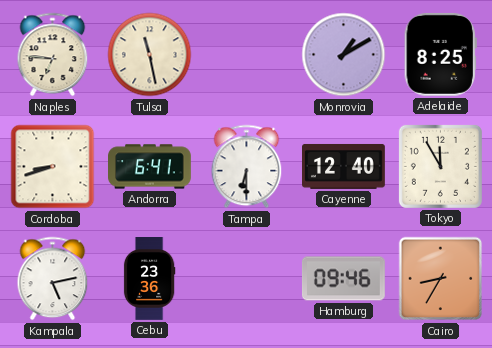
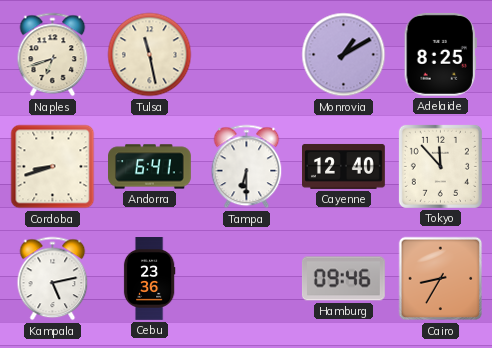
Naples: 6:46 -> 6:42
Tokyo: 11:55 -> 11:53
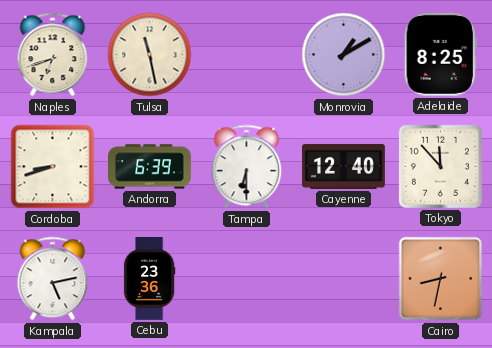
Andorra: 6:41 -> 6:39
Hamburg: 09:46 -> none
Cairo: 8:35 -> 8:32
